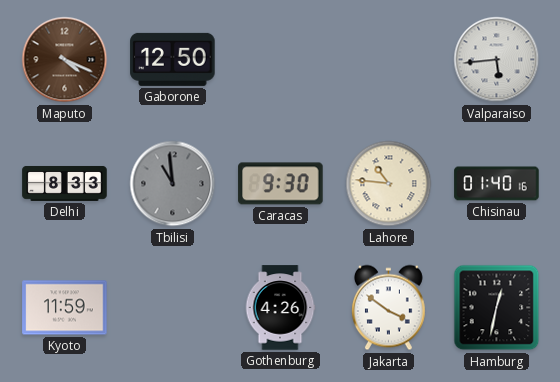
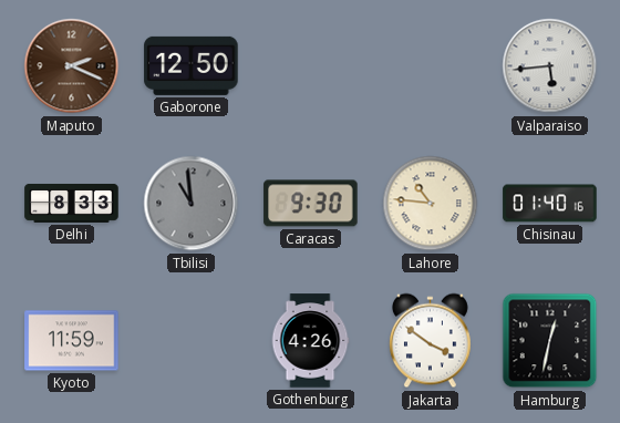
Maputo: 4:19 -> 2:19
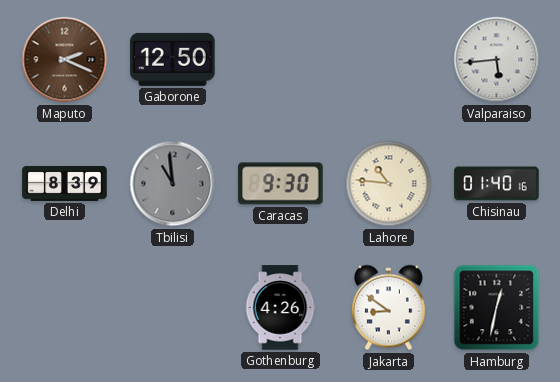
Delhi: 8:33 -> 8:39
Kyoto: 11:59 -> none
Jakarta: 3:51 -> 8:51
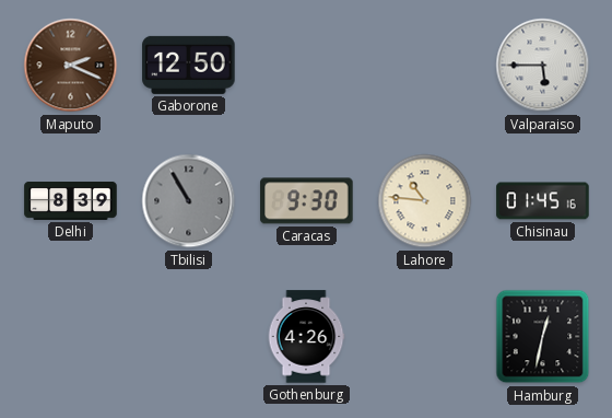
Valparaiso: 5:44 -> 5:45
Tbilisi: 10:59 -> 10:55
Chisinau: 01:40 -> 01:45
Jakarta: 8:51 -> none
